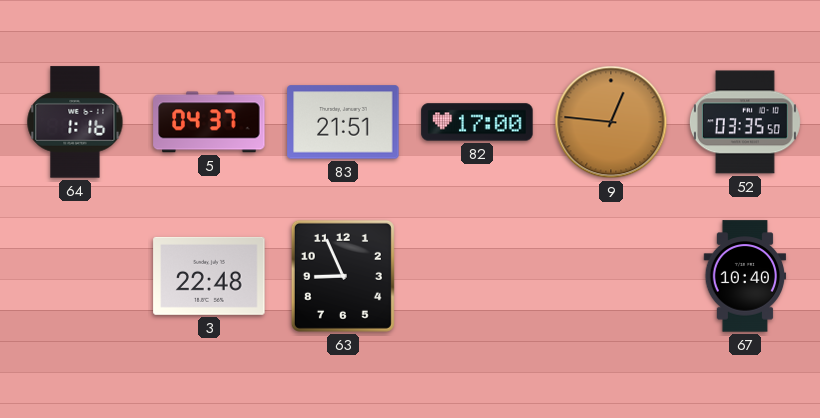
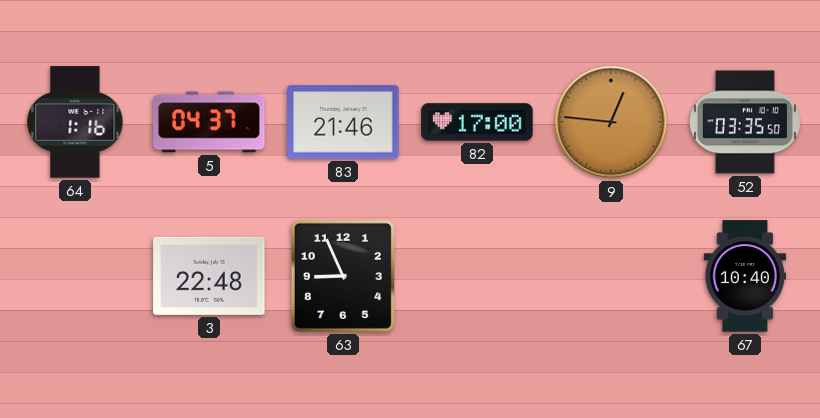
83: 21:51 -> 21:46
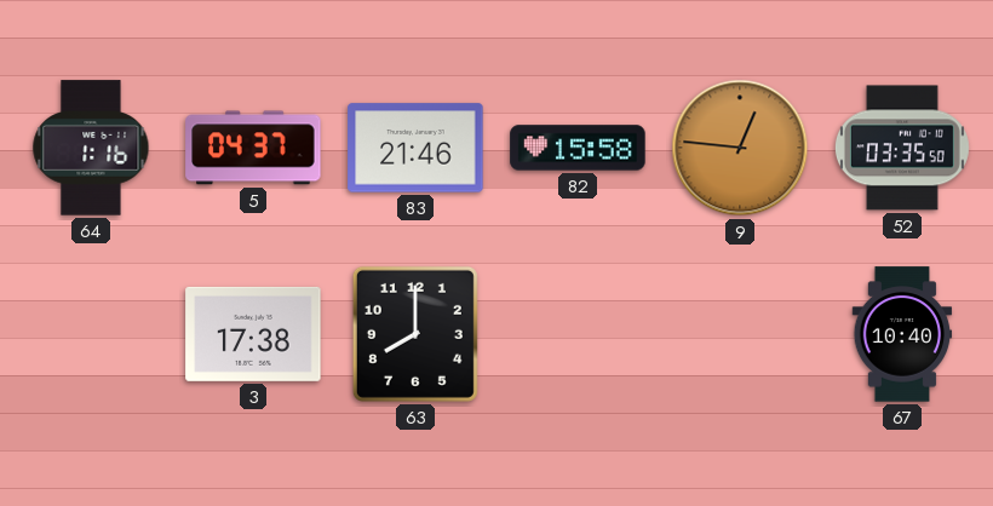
82: 17:00 -> 15:58
3: 22:48 -> 17:38
63: 8:56 -> 8:00
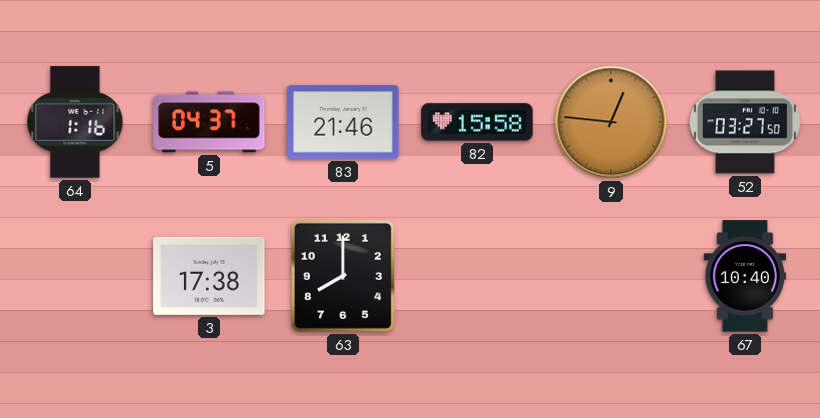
52: 03:35 -> 03:27
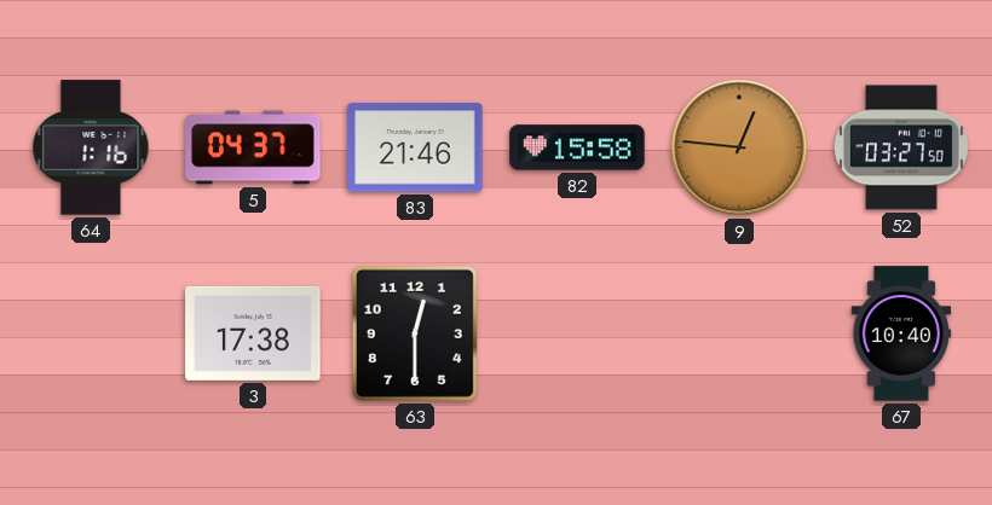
63: 8:00 -> 12:30
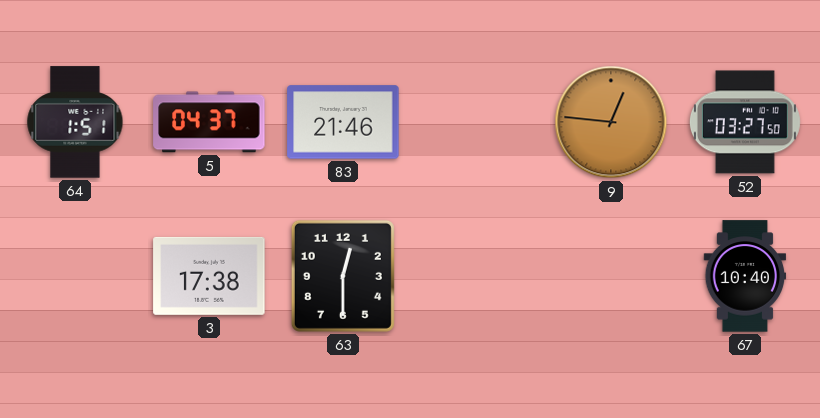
64: 1:16 -> 1:51
82: 15:58 -> none
